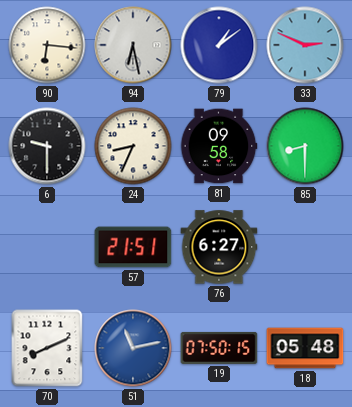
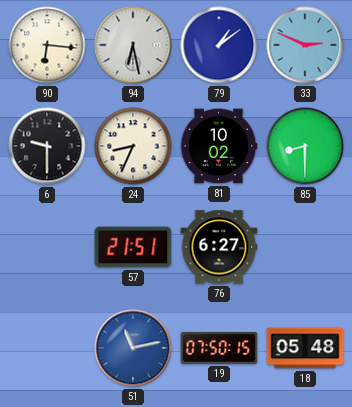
81: 09:58 -> 10:02
70: 8:11 -> none
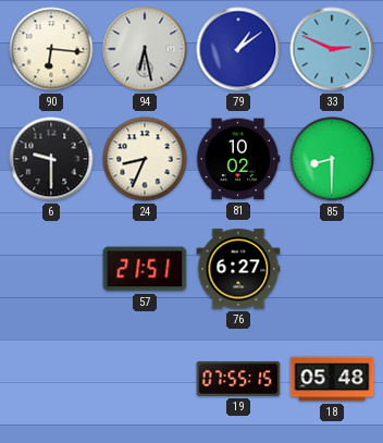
51: 11:13 -> none
19: 07:50 -> 07:55
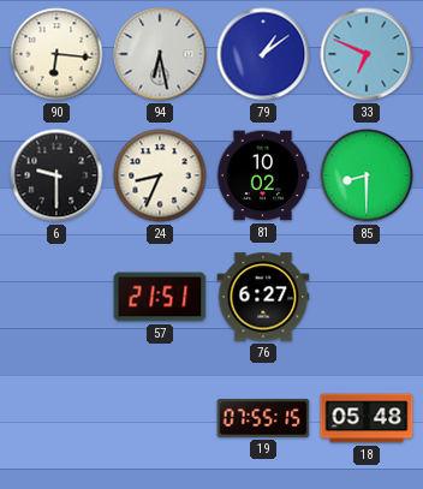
33: 2:49 -> 6:49
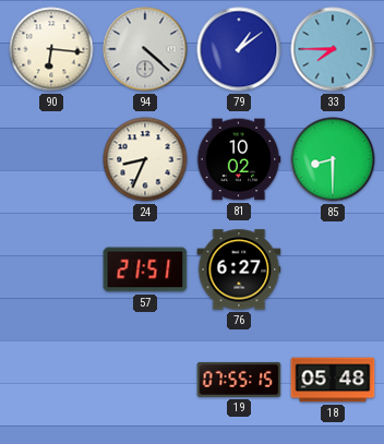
94: 6:28 -> 4:22
33: 6:49 -> 7:45
6: 9:30 -> none
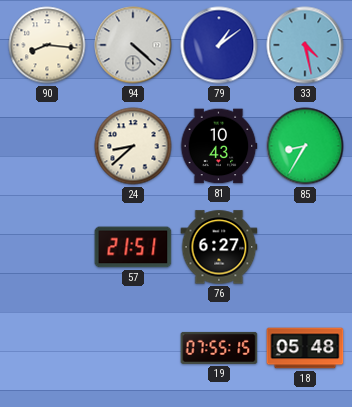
90: 6:16 -> 8:16
33: 7:45 -> 4:28
24: 8:34 -> 8:38
81: 10:02 -> 10:43
85: 8:30 -> 8:35
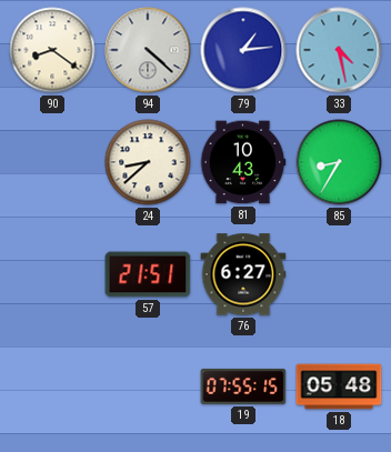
90: 8:16 -> 8:21
79: 1:09 -> 1:14
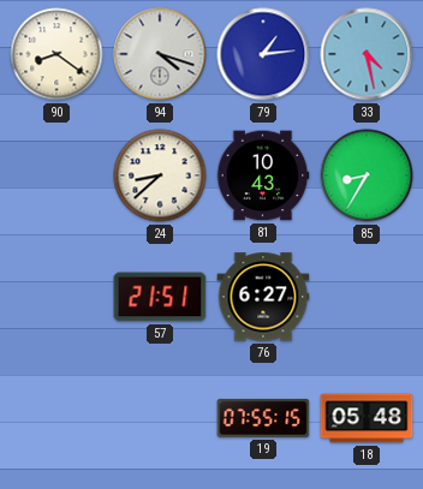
94: 4:22 -> 4:18
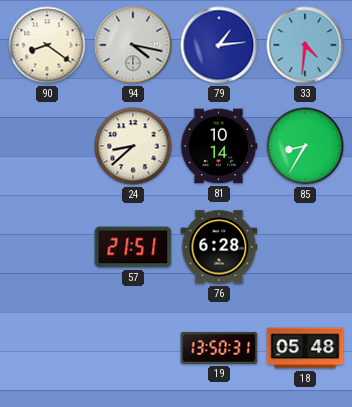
94: 4:18 -> 4:17
33: 4:28 -> 4:31
81: 10:43 -> 10:14
76: 6:27 -> 6:28
19: 07:55 -> 13:50
